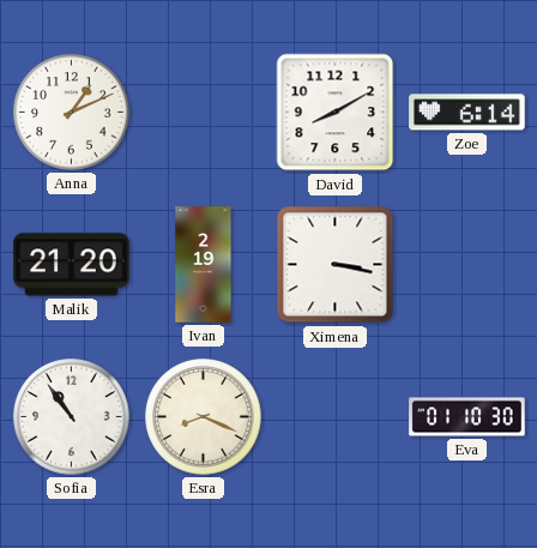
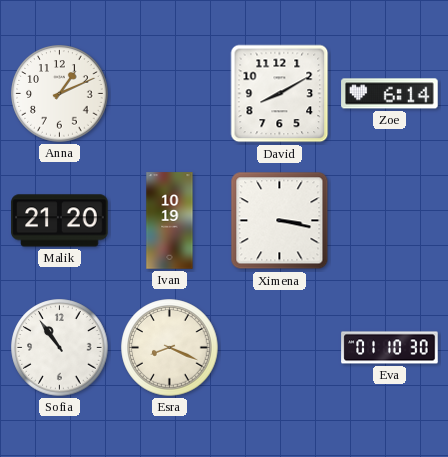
Ivan: 2:19 -> 10:19
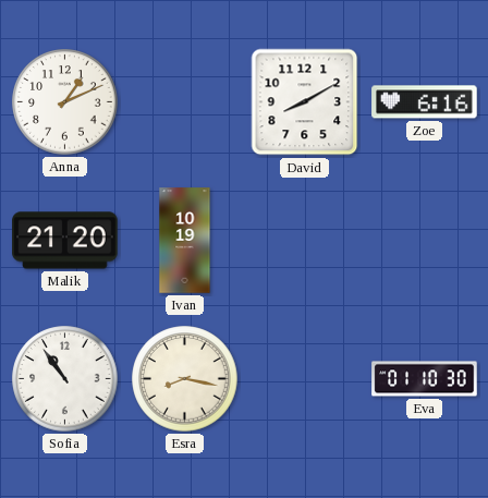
Zoe: 6:14 -> 6:16
Ximena: 3:17 -> none
Esra: 8:19 -> 8:17
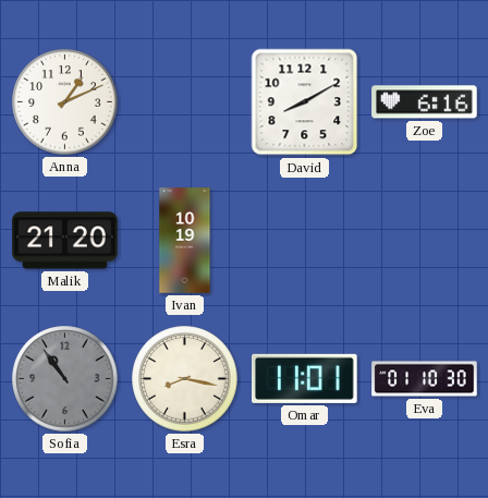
Sofia dial: white -> grey
Omar: none -> 11:01
